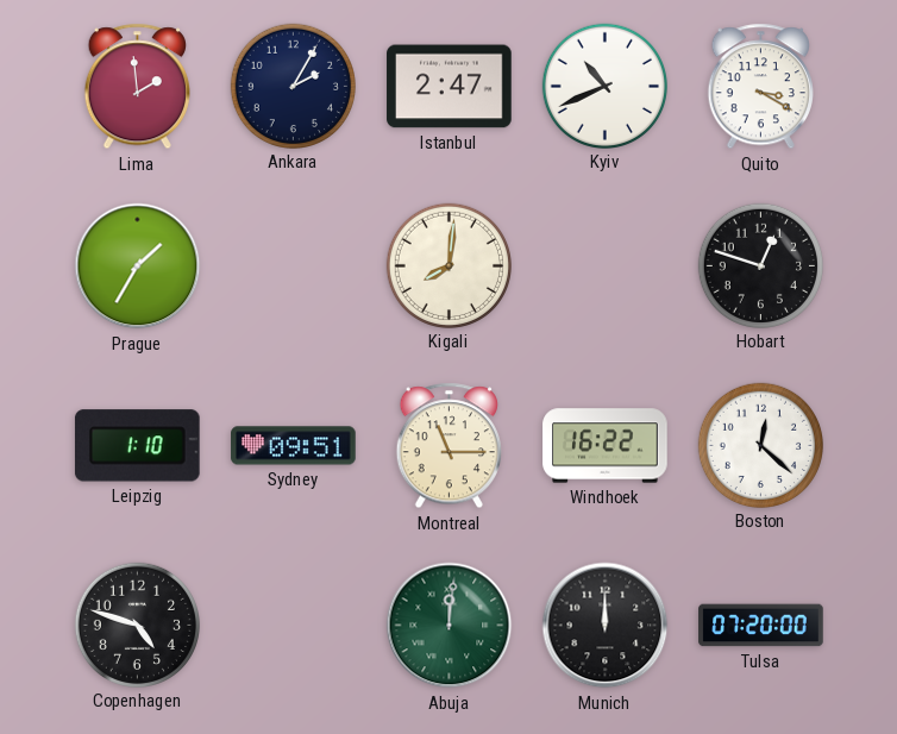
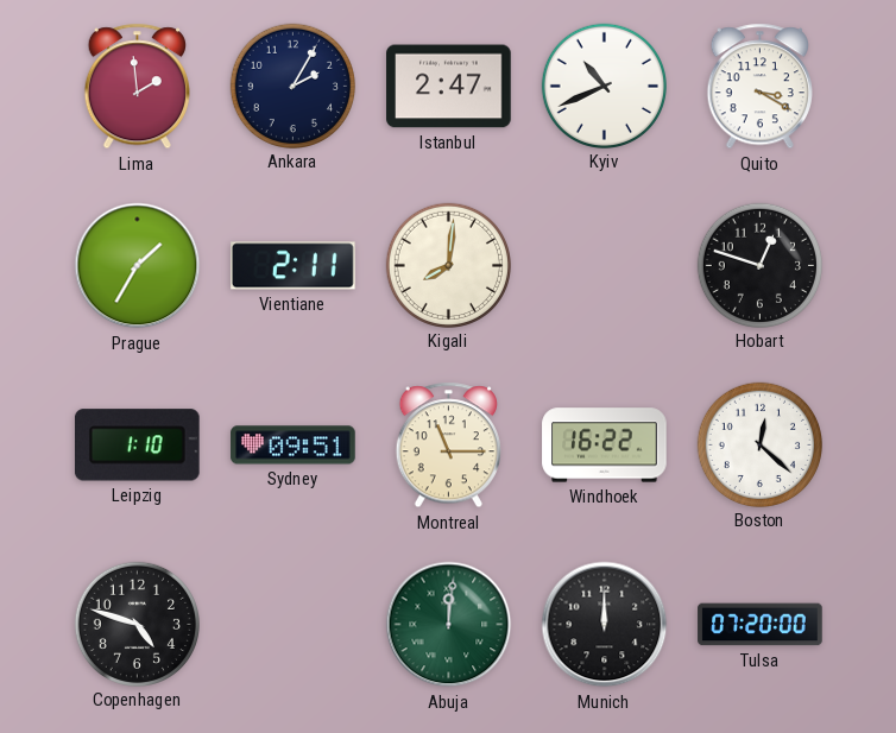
Vientiane: none -> 2:11
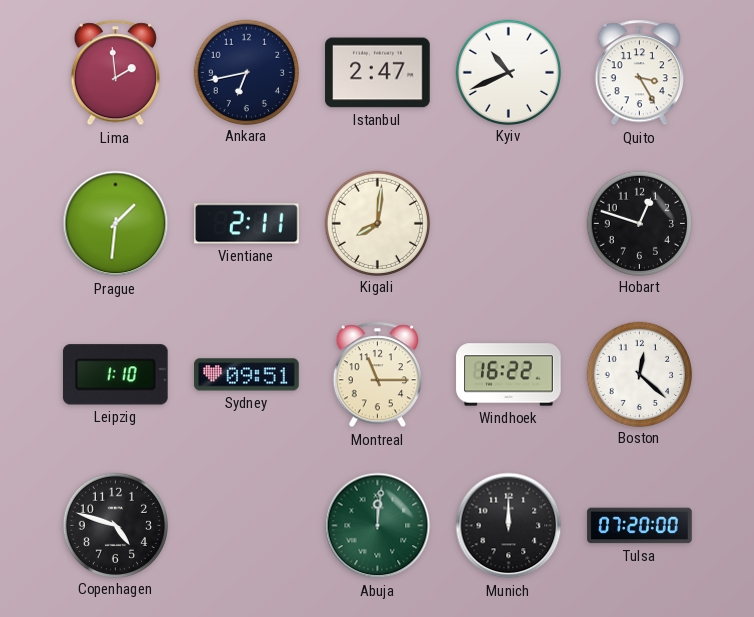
Ankara: 2:05 -> 6:43
Quito: 3:20 -> 3:25
Prague: 1:35 -> 1:31
